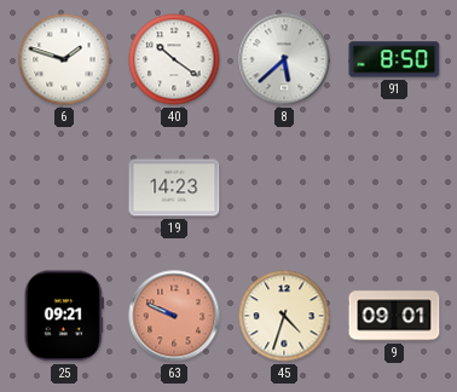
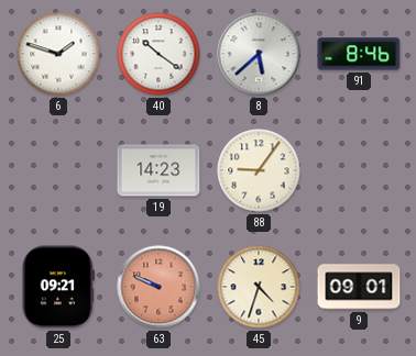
91: 8:50 -> 8:46
88: none -> 9:06
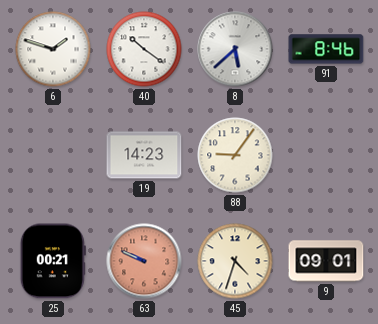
25: 09:21 -> 00:21
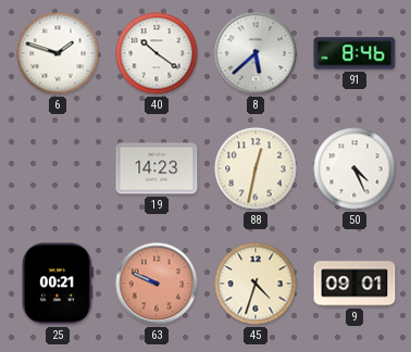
88: 9:06 -> 12:32
50: none -> 4:26
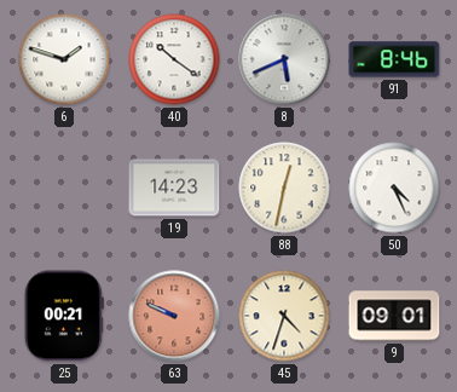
8: 5:38 -> 5:41
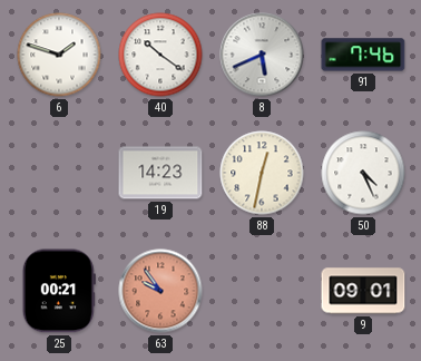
91: 8:46 -> 7:46
63: 9:49 -> 9:54
45: 4:33 -> none
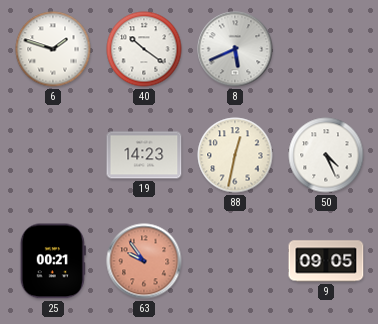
91: 7:46 -> none
9: 09:01 -> 09:05
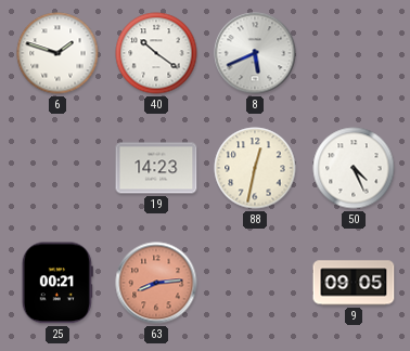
63: 9:54 -> 8:14
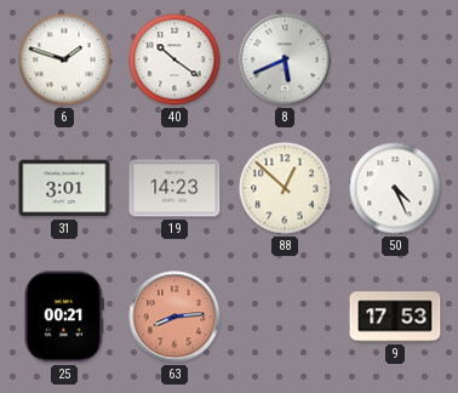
31: none -> 3:01
88: 12:32 -> 12:52
9: 09:05 -> 17:53
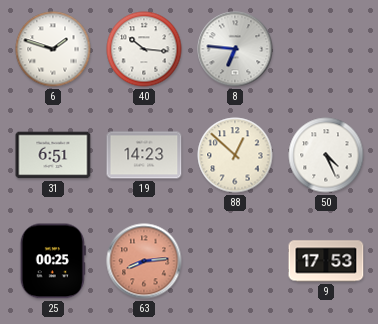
40: 10:21 -> 10:16
8: 5:41 -> 6:46
31: 3:01 -> 6:51
25: 00:21 -> 00:25
